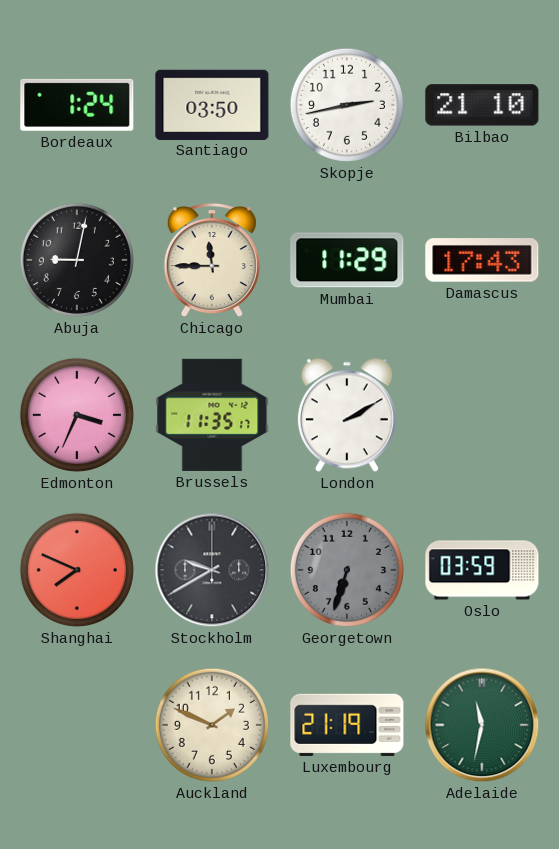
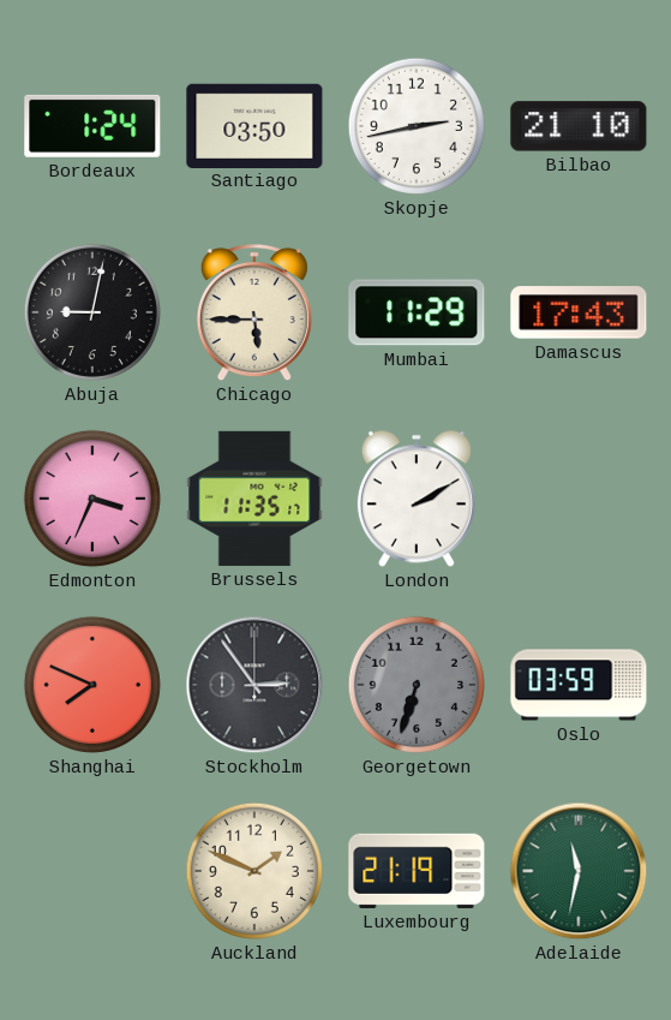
Chicago: 11:45 -> 5:45
Stockholm: 9:40 -> 2:54
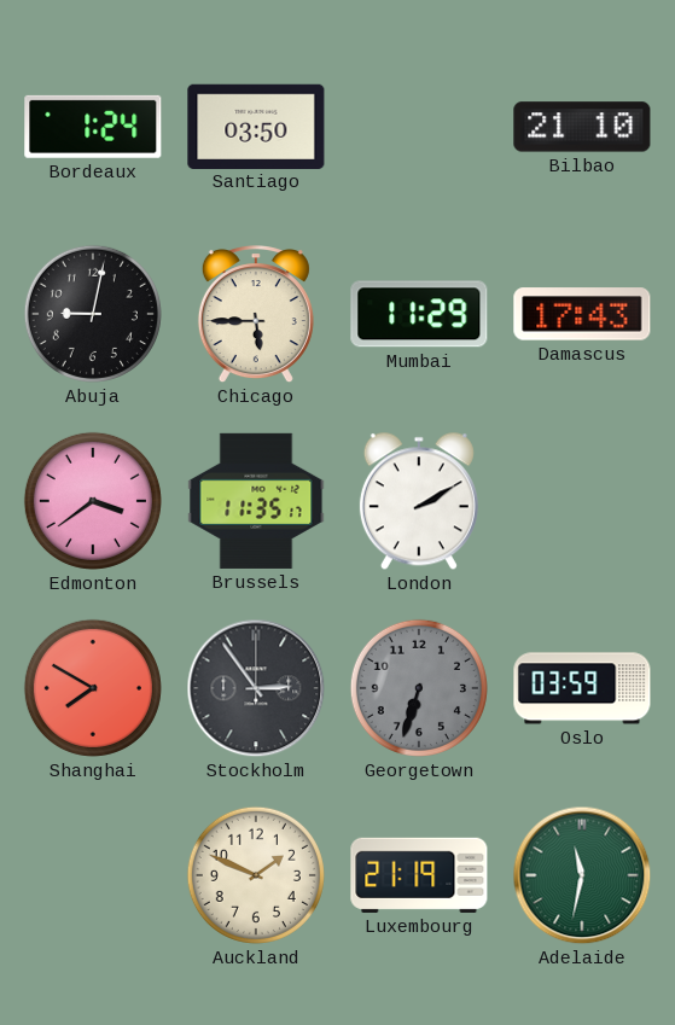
Skopje: 2:43 -> none
Edmonton: 3:34 -> 3:39
Shanghai: 7:49 -> 7:50
